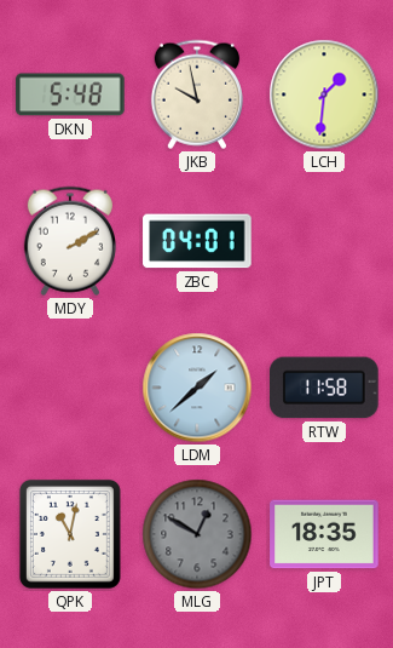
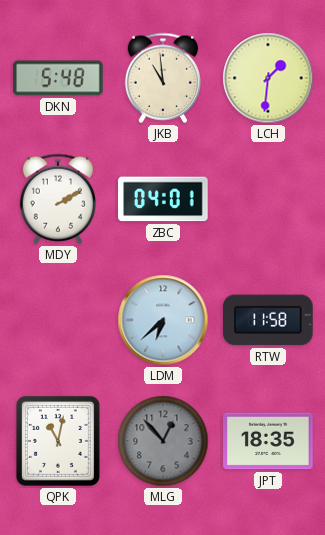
JKB: 9:58 -> 10:59
LDM: 1:38 -> 6:38
MLG: 12:50 -> 12:53
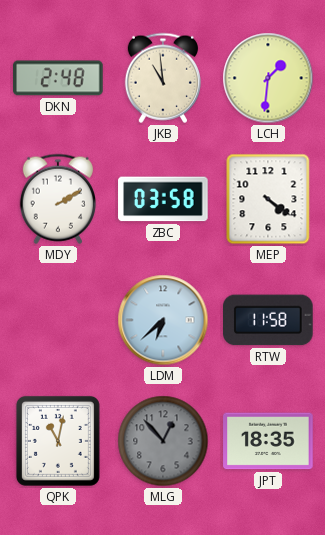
DKN: 5:48 -> 2:48
ZBC: 04:01 -> 03:58
MEP: none -> 4:21
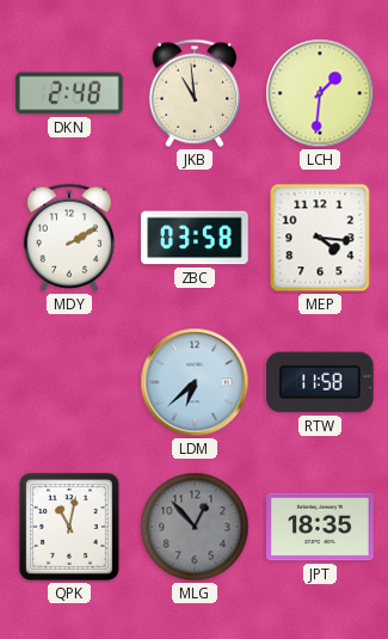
MEP: 4:21 -> 4:16
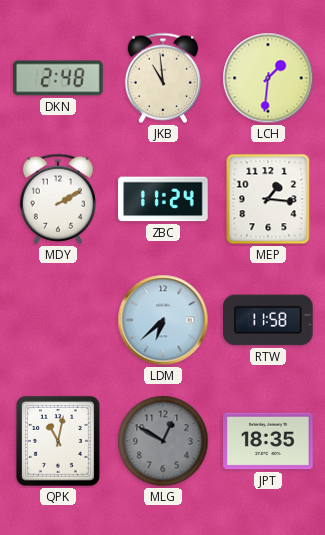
ZBC: 03:58 -> 11:24
MEP: 4:16 -> 1:16
MLG: 12:53 -> 12:50
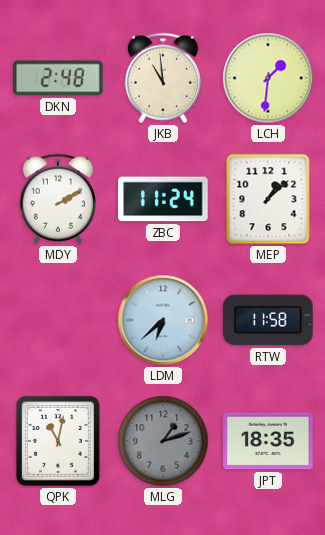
MEP: 1:16 -> 1:08
MLG: 12:50 -> 1:12
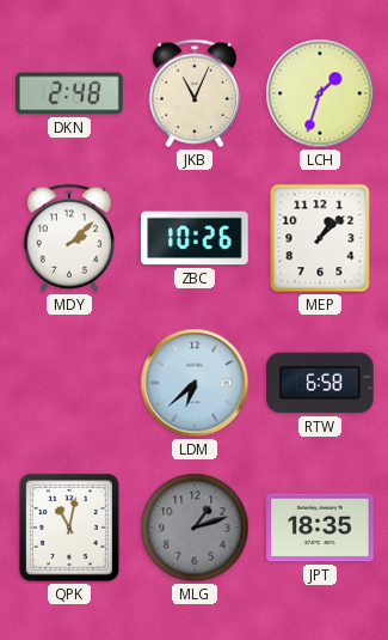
JKB: 10:59 -> 11:04
LCH: 1:31 -> 1:33
MDY: 2:10 -> 2:08
ZBC: 11:24 -> 10:26
RTW: 11:58 -> 6:58
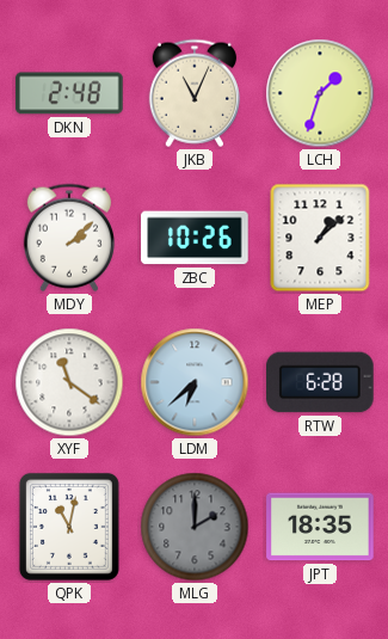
XYF: none -> 11:21
RTW: 6:58 -> 6:28
MLG: 1:12 -> 2:00
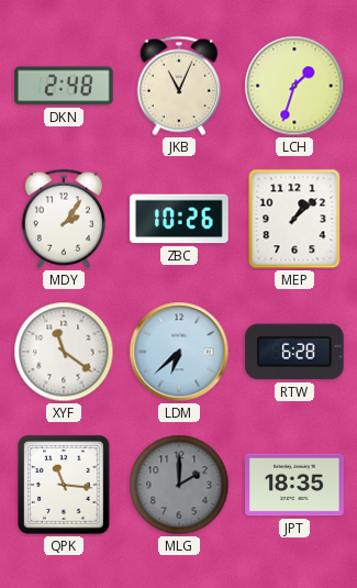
MDY: 2:08 -> 2:06
QPK: 11:02 -> 11:16
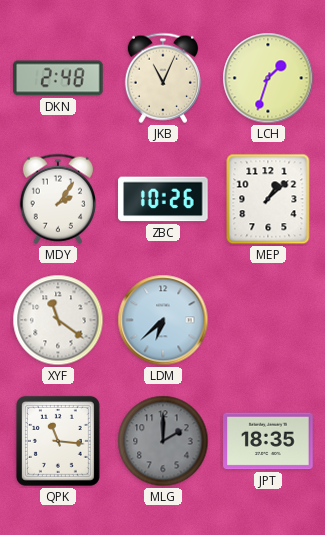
RTW: 6:28 -> none
